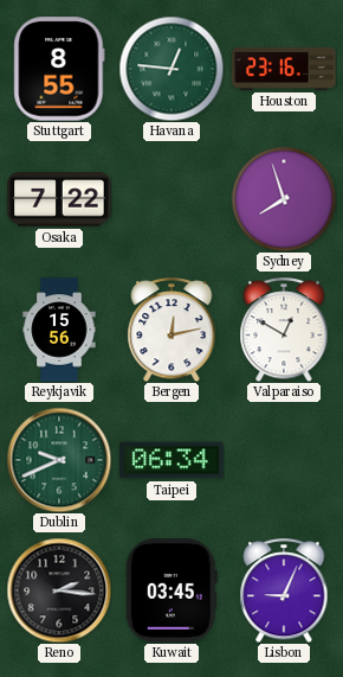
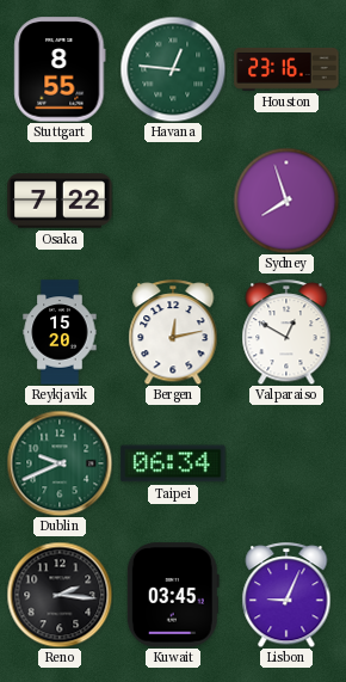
Reykjavik: 15:56 -> 15:20
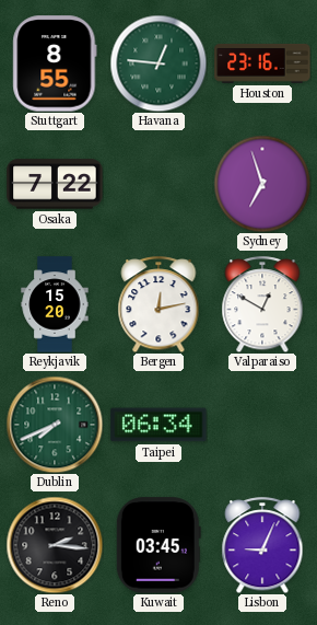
Sydney: 7:57 -> 6:57
Dublin: 9:41 -> 7:41
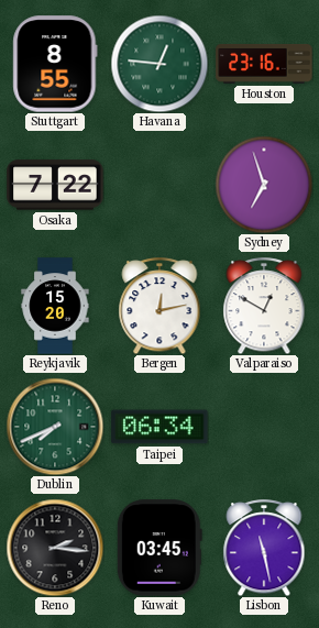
Lisbon: 9:04 -> 11:28
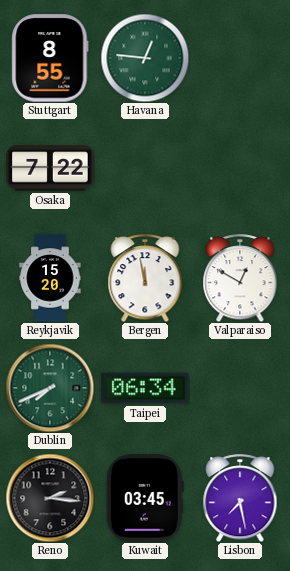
Houston: 23:16 -> none
Sydney: 6:57 -> none
Bergen: 12:13 -> 11:58
Lisbon: 11:28 -> 7:28
